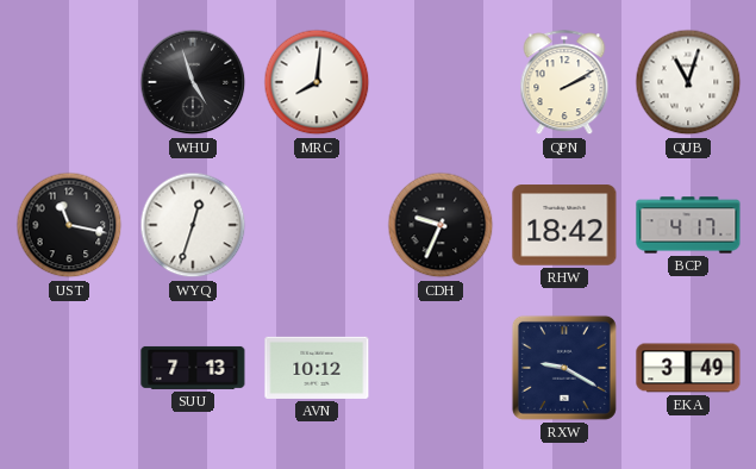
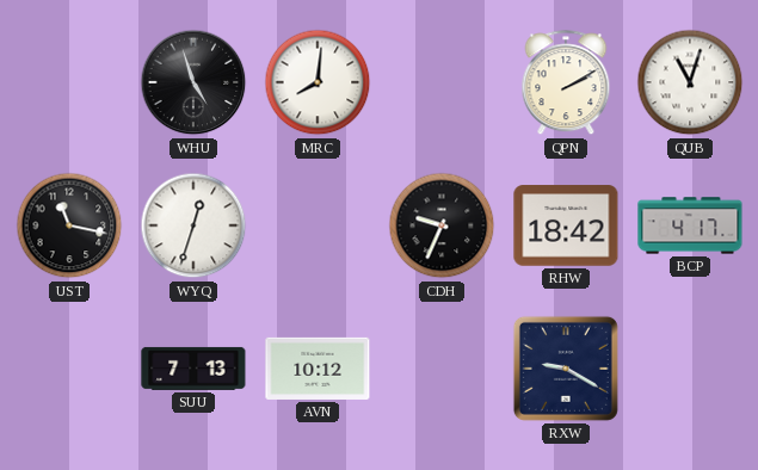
EKA: 3:49 -> none
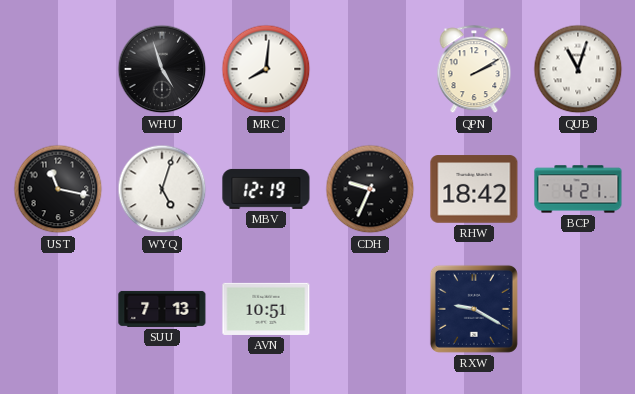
WYQ: 12:33 -> 5:03
MBV: none -> 12:19
BCP: 4:17 -> 4:21
AVN: 10:12 -> 10:51
